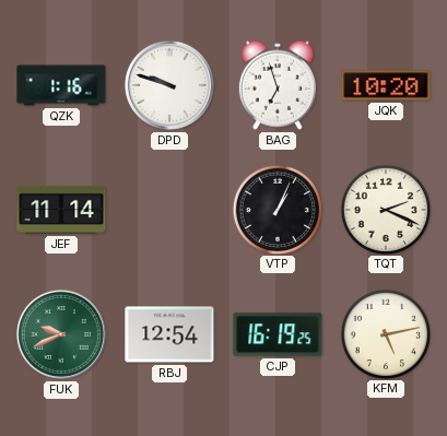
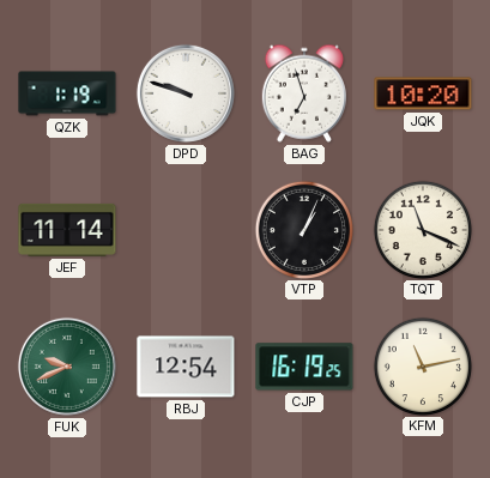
QZK: 1:16 -> 1:19
TQT: 2:19 -> 11:19
KFM: 5:13 -> 11:13
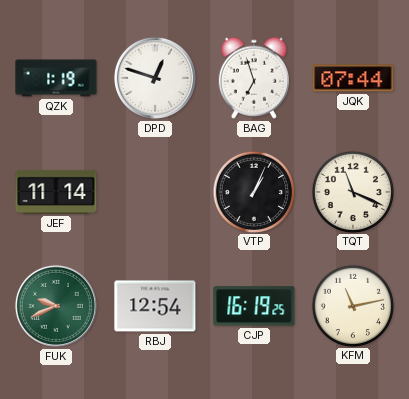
DPD: 9:48 -> 12:48
JQK: 10:20 -> 07:44
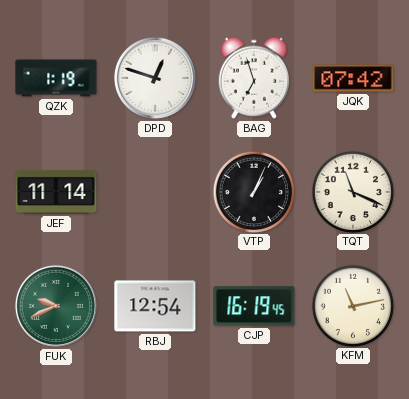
JQK: 07:44 -> 07:42
CJP: 16:19:25 -> 16:19:45
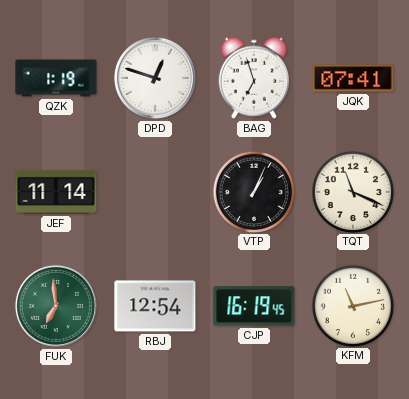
JQK: 07:42 -> 07:41
FUK: 9:41 -> 6:59
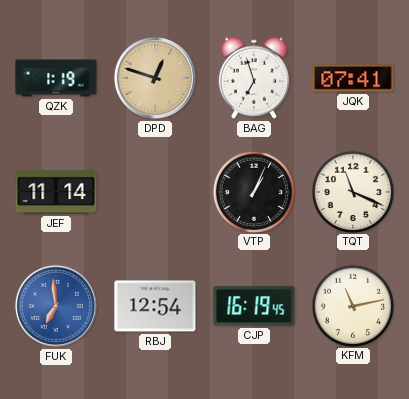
DPD dial: white -> champagne
FUK dial: green -> blue
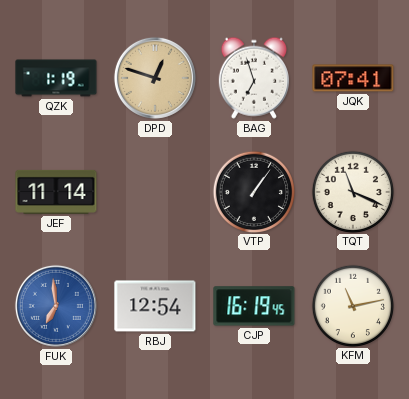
VTP: 1:04 -> 1:06
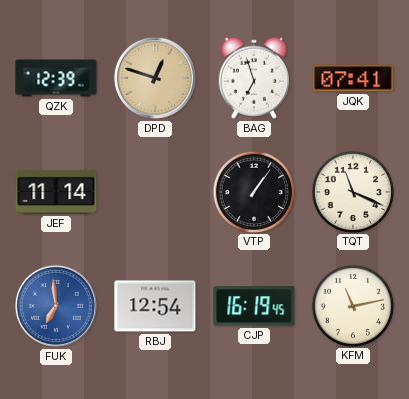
QZK: 1:19 -> 12:39
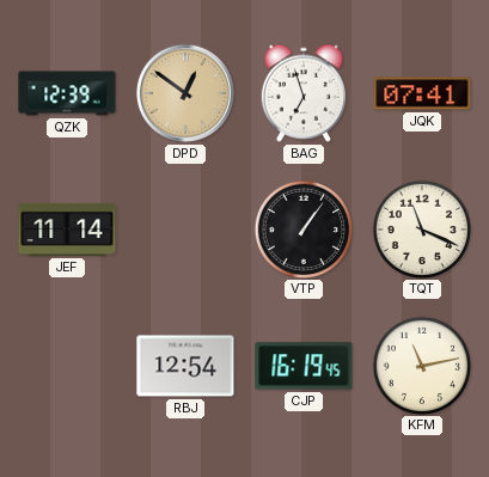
DPD: 12:48 -> 12:51
FUK: 6:59 -> none
